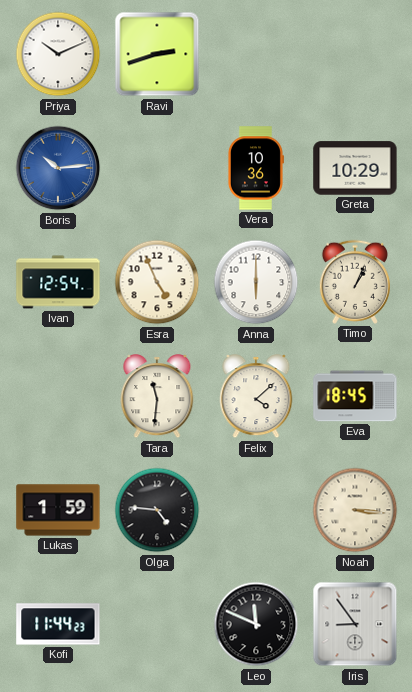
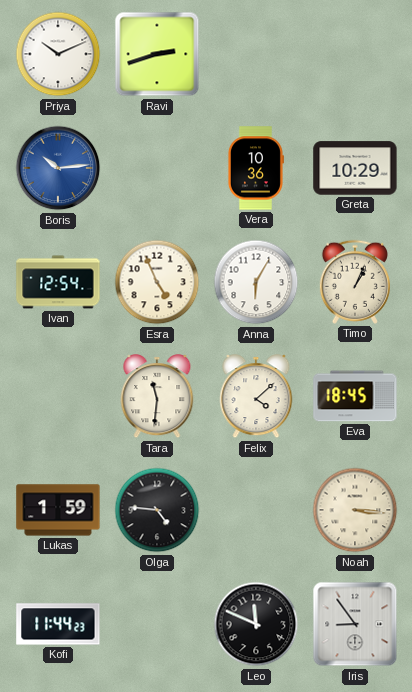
Anna: 6:00 -> 6:05
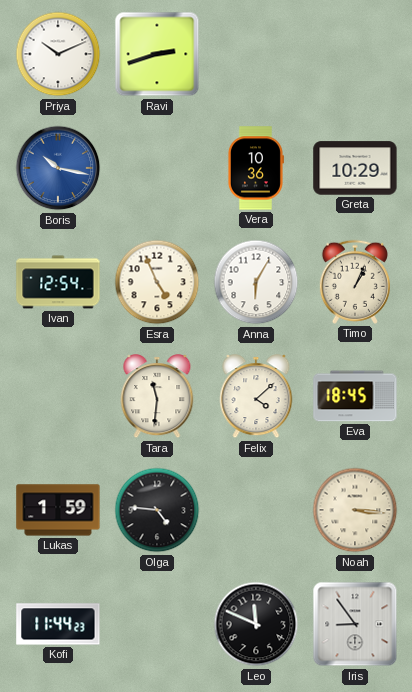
Boris: 10:14 -> 10:17
